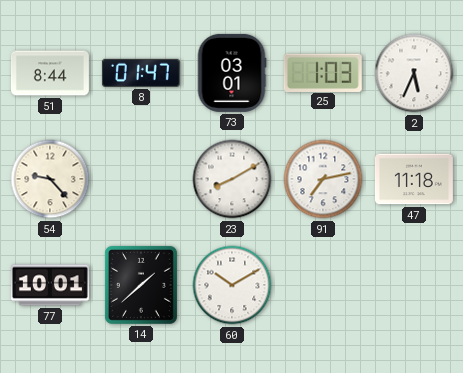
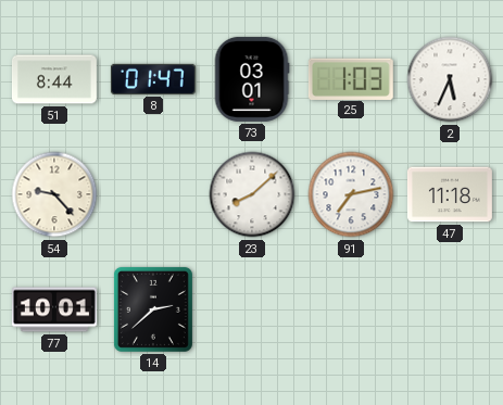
23: 8:10 -> 8:08
14: 1:38 -> 2:38
60: 10:10 -> none
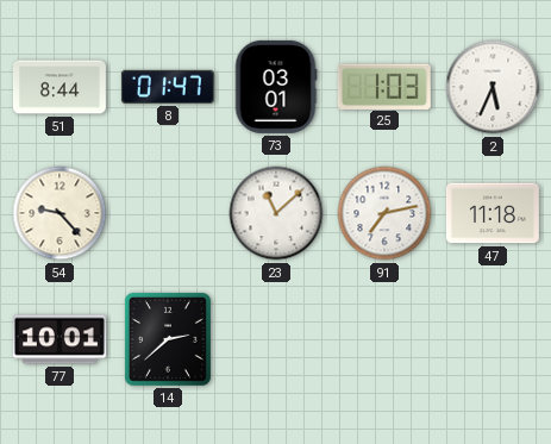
23: 8:08 -> 11:08
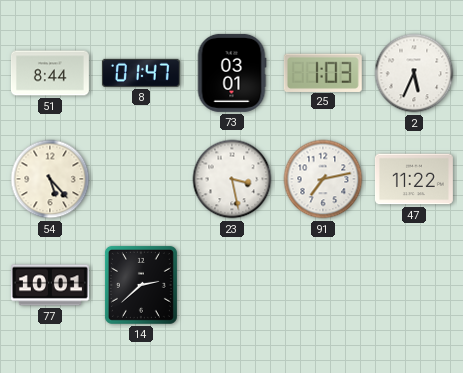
54: 9:23 -> 5:23
23: 11:08 -> 3:28
47: 11:18 -> 11:22
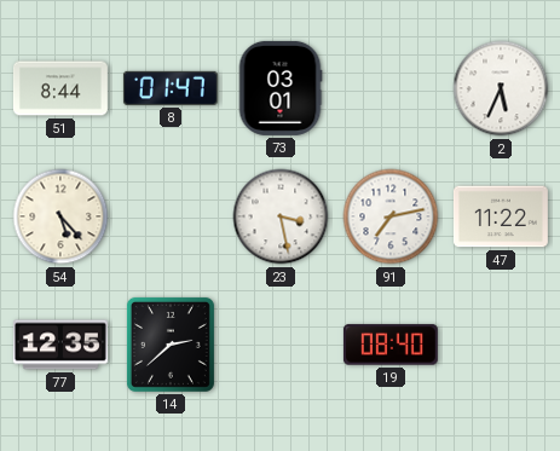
25: 1:03 -> none
77: 10:01 -> 12:35
19: none -> 08:40
